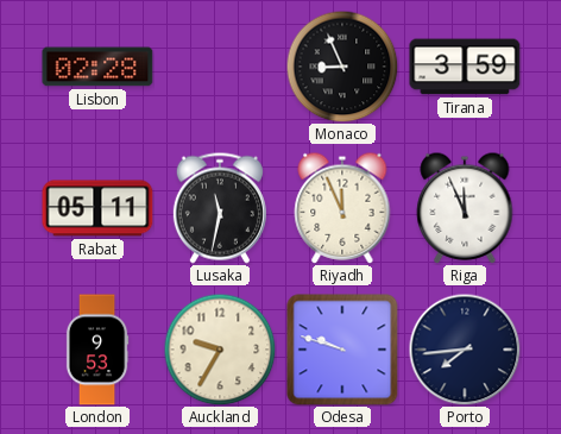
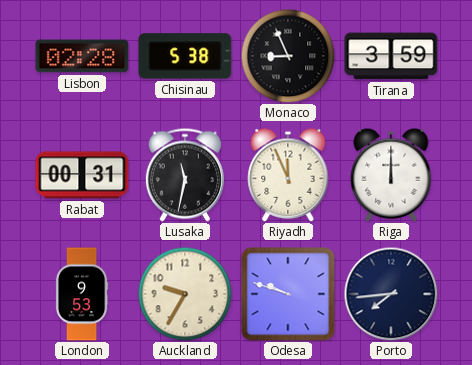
Chisinau: none -> 5:38
Rabat: 05:11 -> 00:31
Riga: 11:56 -> 12:00
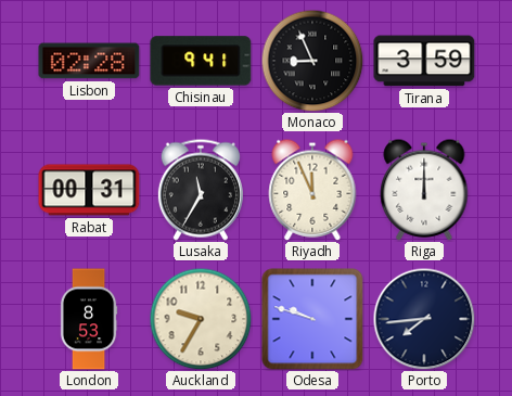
Chisinau: 5:38 -> 9:41
Lusaka: 11:32 -> 11:35
London: 9:53 -> 8:53
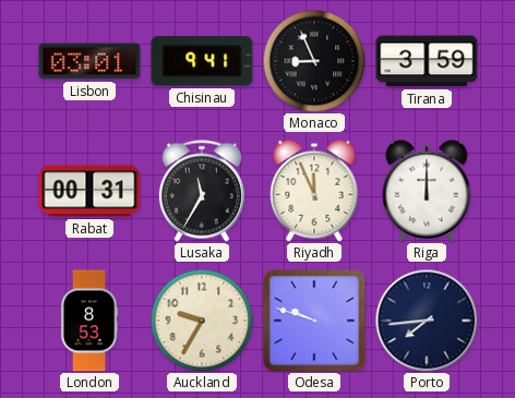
Lisbon: 02:28 -> 03:01
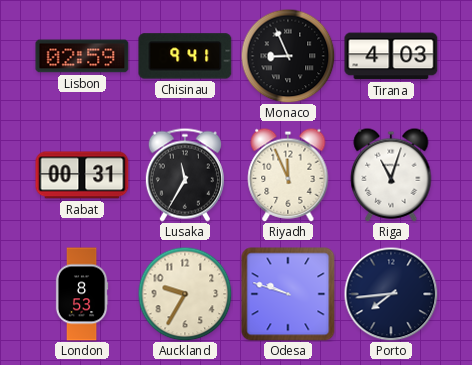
Lisbon: 03:01 -> 02:59
Tirana: 3:59 -> 4:03
Riga: 12:00 -> 11:03
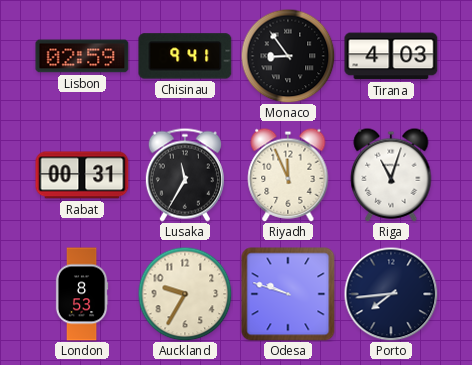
Monaco: 8:56 -> 8:54
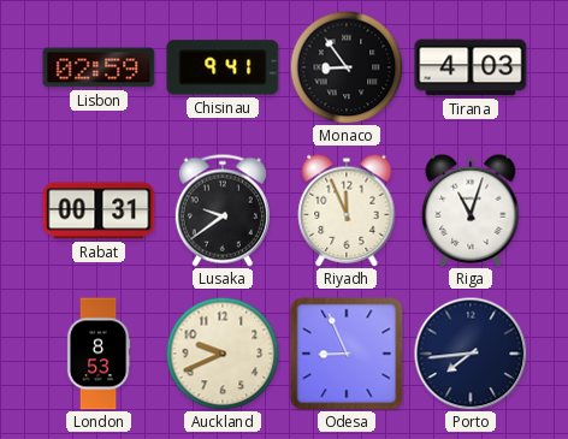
Lusaka: 11:35 -> 9:39
Auckland: 9:35 -> 9:41
Odesa: 9:48 -> 8:56
